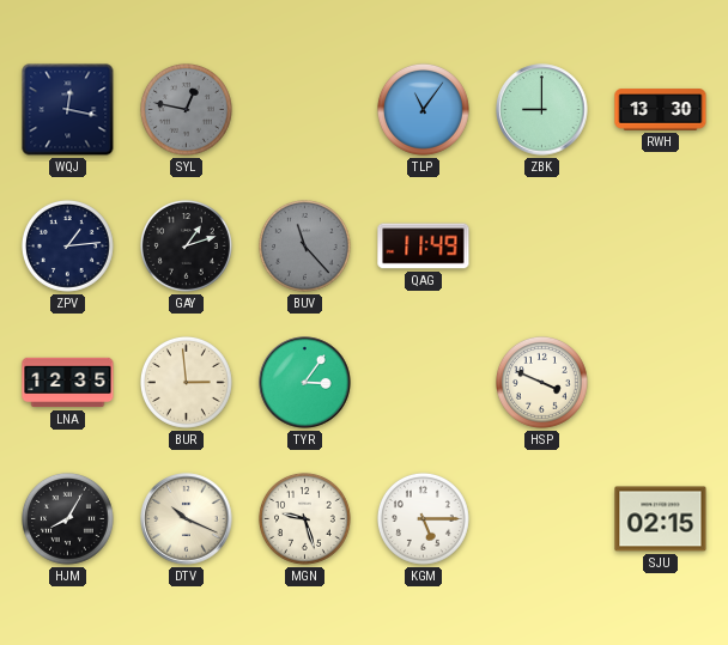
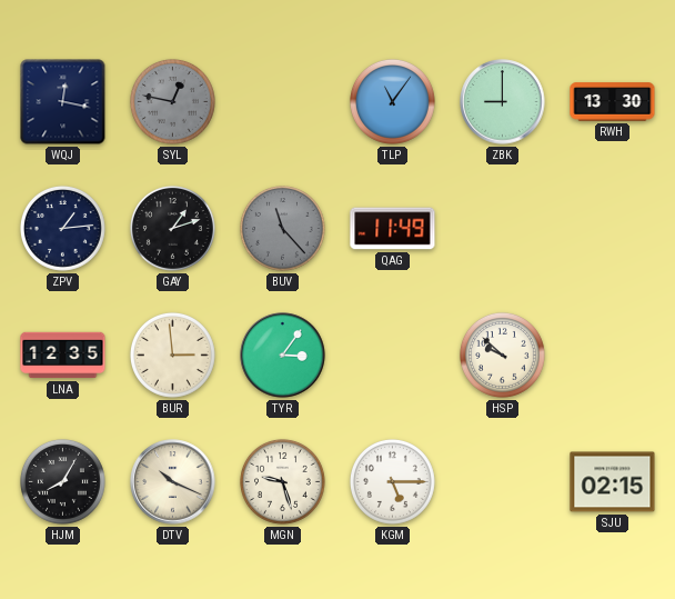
HSP: 3:49 -> 9:52
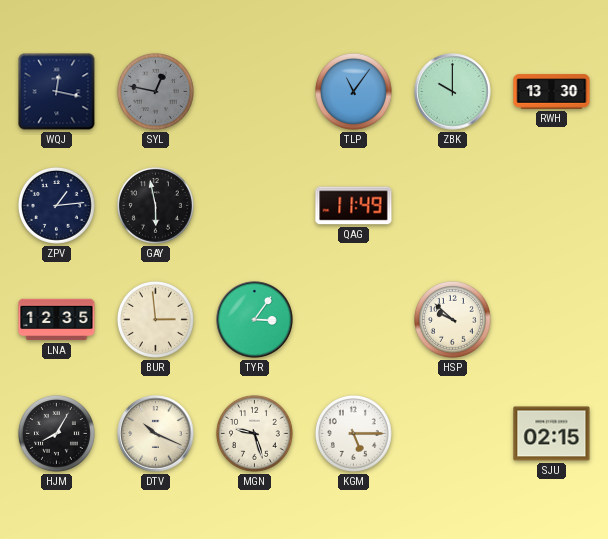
ZBK: 9:00 -> 10:00
GAY: 1:12 -> 5:58
BUV: 11:23 -> none
